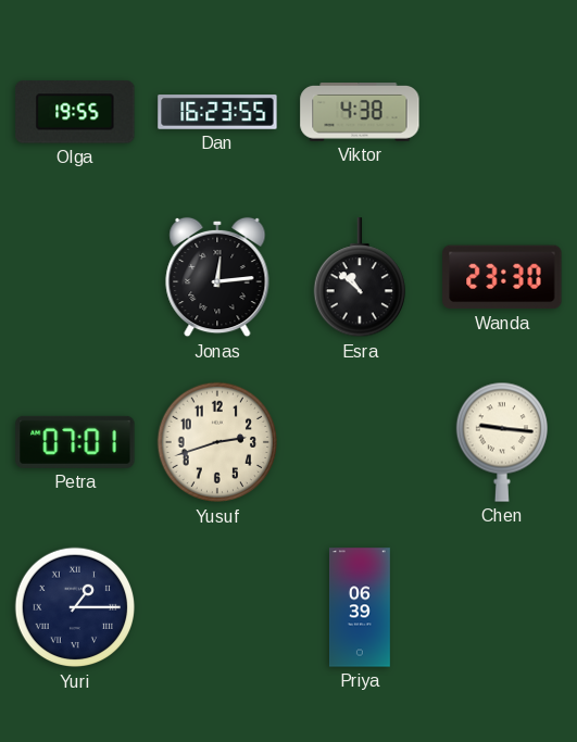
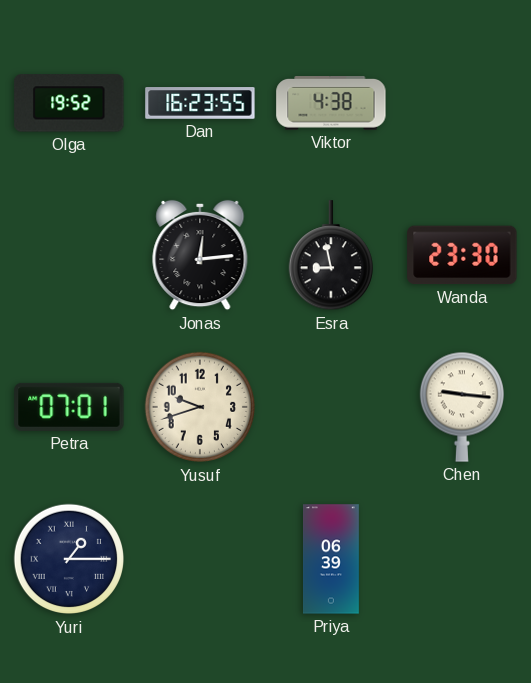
Olga: 19:55 -> 19:52
Esra: 10:52 -> 8:58
Yusuf: 2:42 -> 9:42
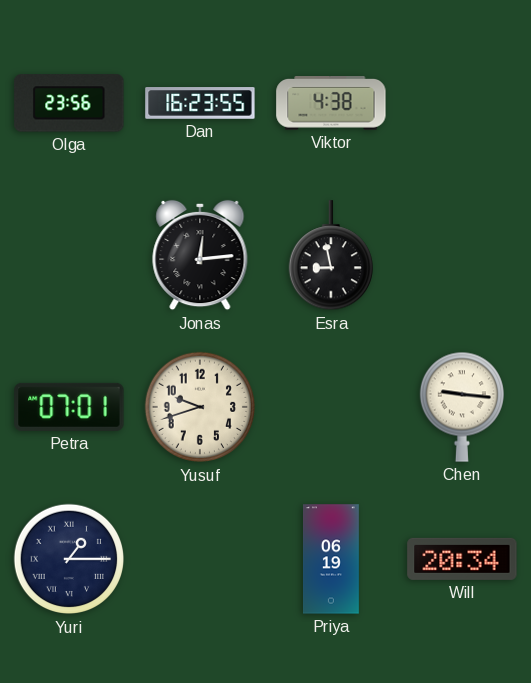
Olga: 19:52 -> 23:56
Wanda: 23:30 -> none
Priya: 06:39 -> 06:19
Will: none -> 20:34
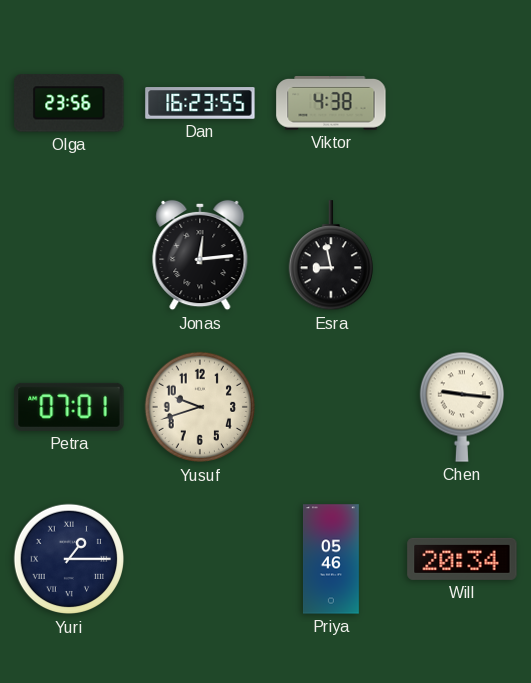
Priya: 06:19 -> 05:46
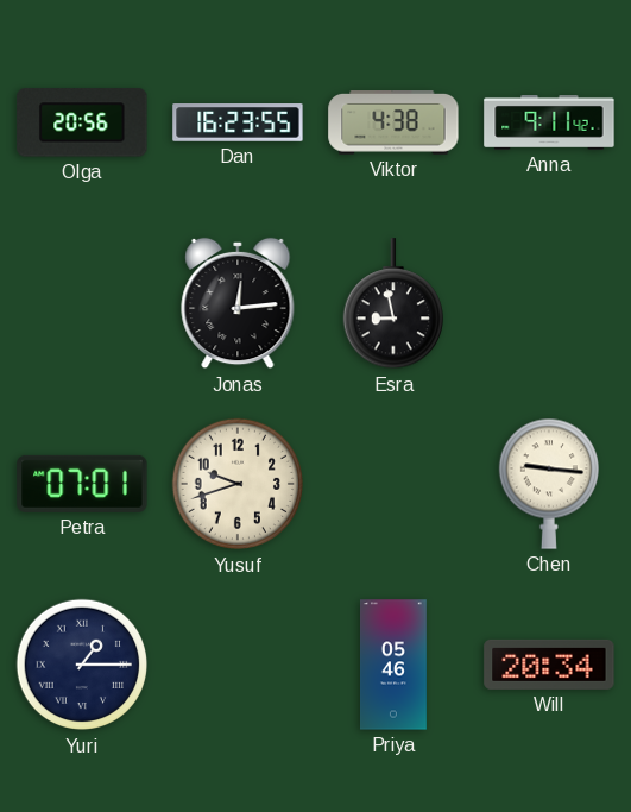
Olga: 23:56 -> 20:56
Anna: none -> 9:11
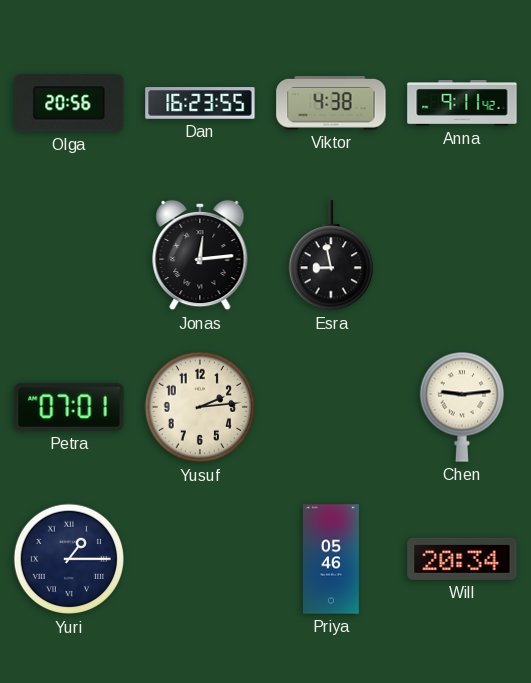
Yusuf: 9:42 -> 2:14
Chen: 9:16 -> 9:14
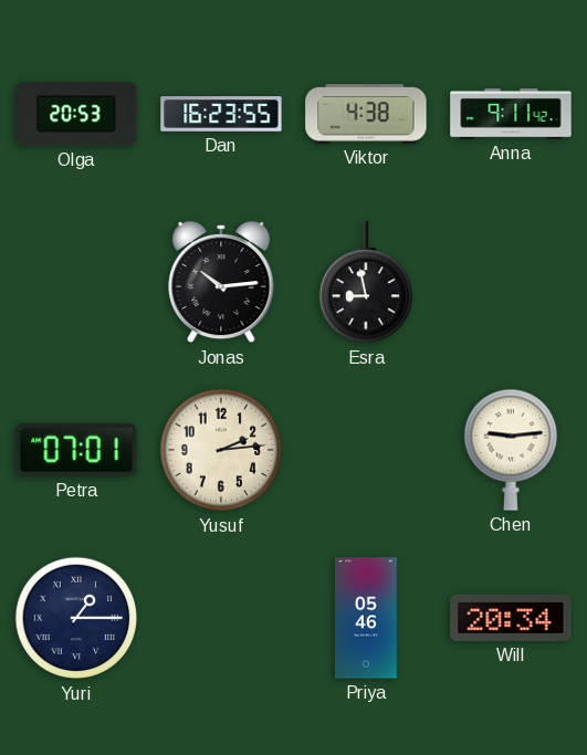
Olga: 20:56 -> 20:53
Jonas: 12:14 -> 10:14
